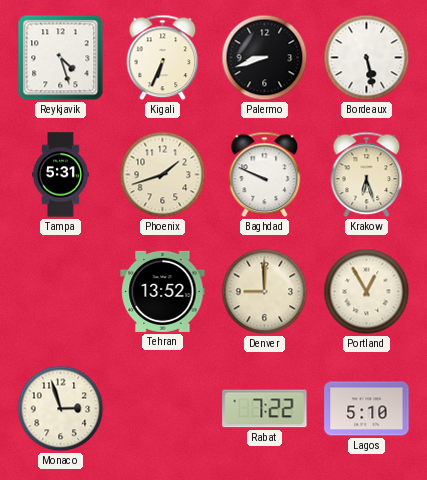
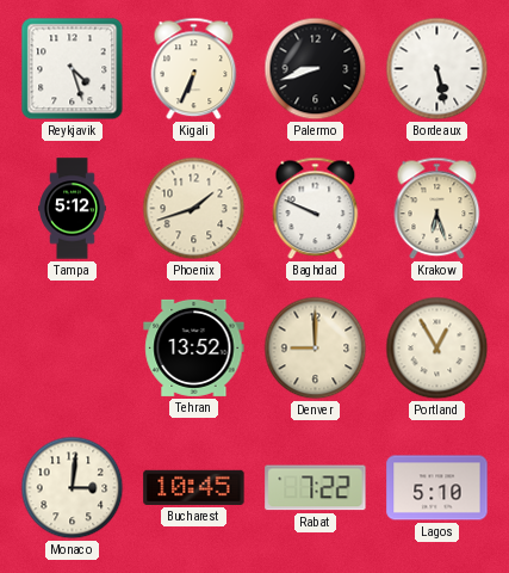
Tampa: 5:31 -> 5:12
Monaco: 2:57 -> 3:01
Bucharest: none -> 10:45
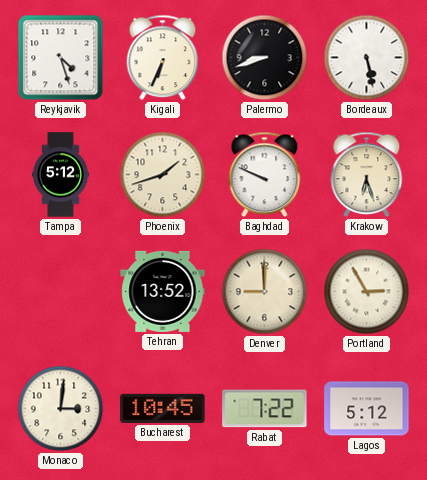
Portland: 12:55 -> 2:55
Lagos: 5:10 -> 5:12
